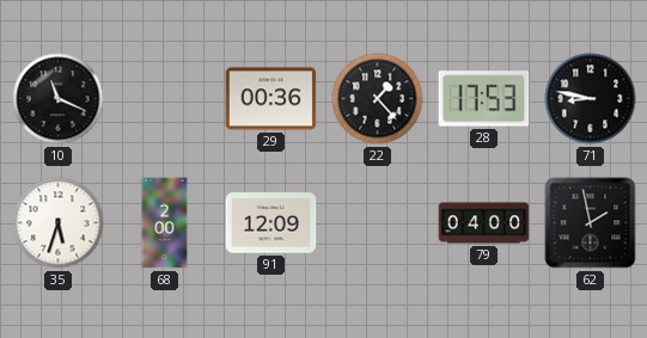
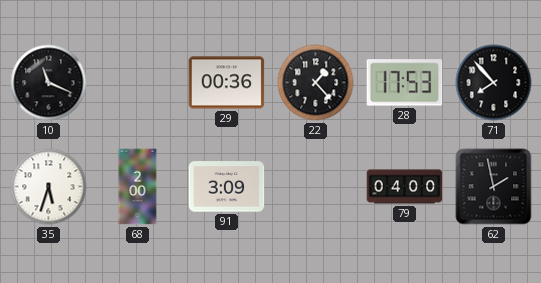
71: 8:47 -> 7:53
91: 12:09 -> 3:09
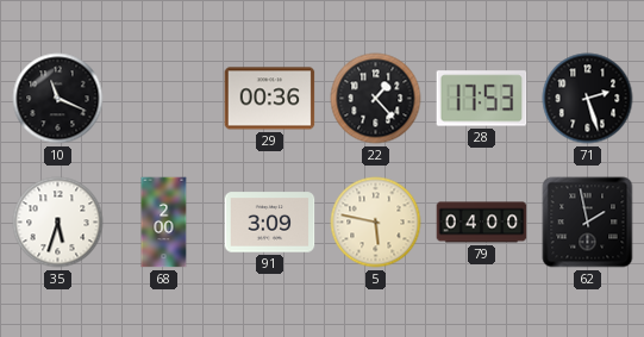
71: 7:53 -> 2:27
5: none -> 5:47
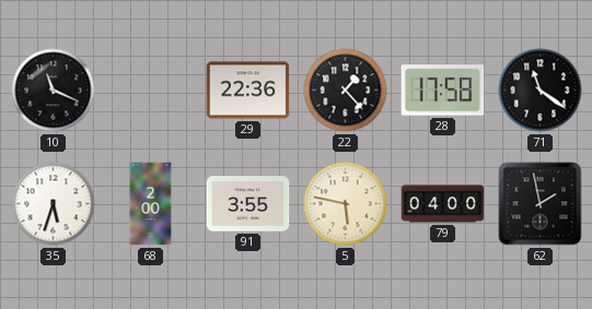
29: 00:36 -> 22:36
28: 17:53 -> 17:58
71: 2:27 -> 11:21
91: 3:09 -> 3:55
